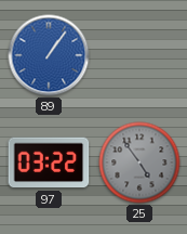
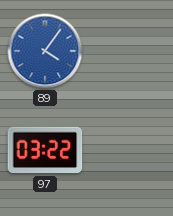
89: 1:06 -> 4:06
25: 4:54 -> none
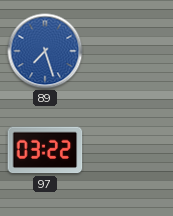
89: 4:06 -> 7:27
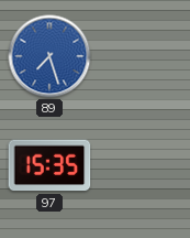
97: 03:22 -> 15:35
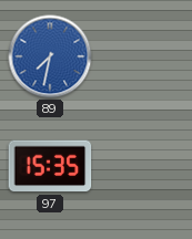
89: 7:27 -> 7:32
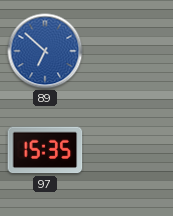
89: 7:32 -> 6:52
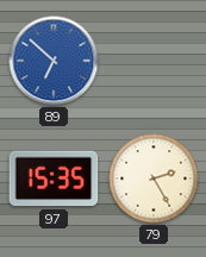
79: none -> 2:25
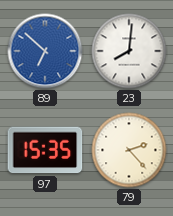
23: none -> 8:01
79: 2:25 -> 2:23
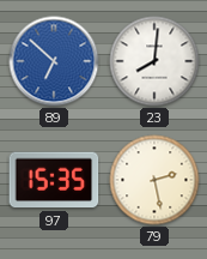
79: 2:23 -> 2:28
